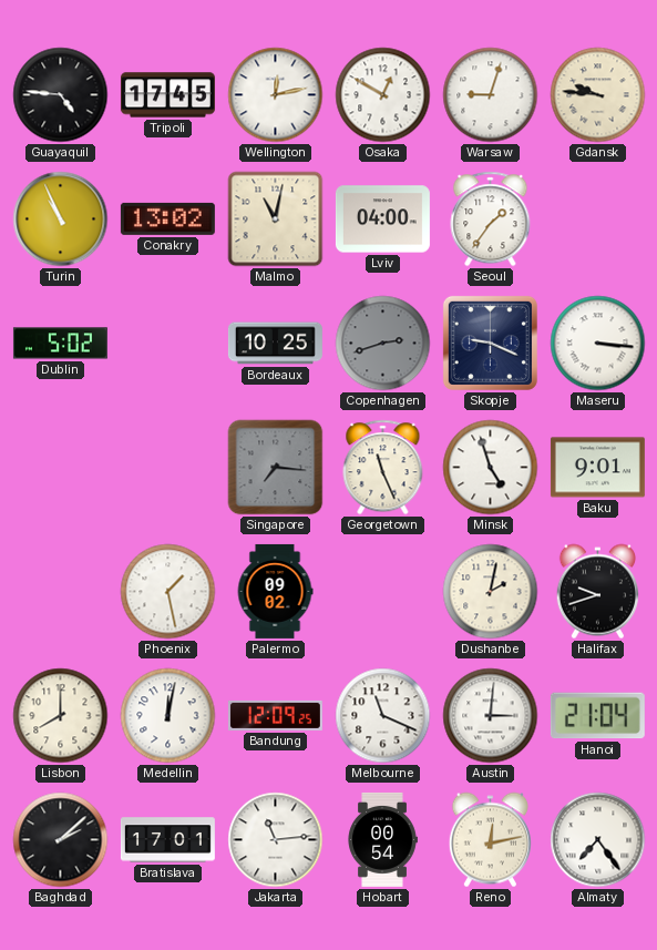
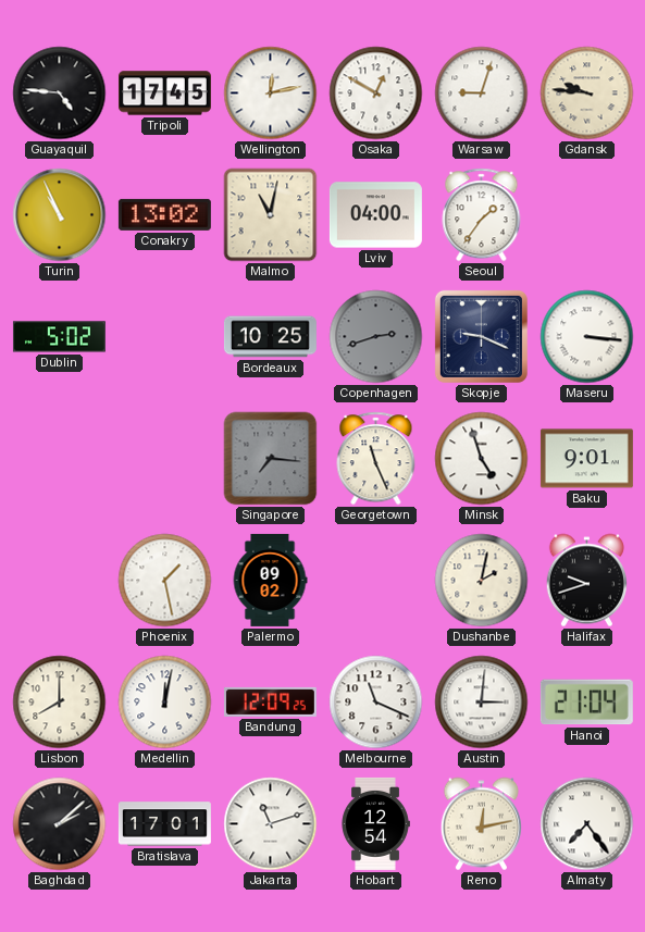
Jakarta: 11:14 -> 11:12
Hobart: 00:54 -> 12:54
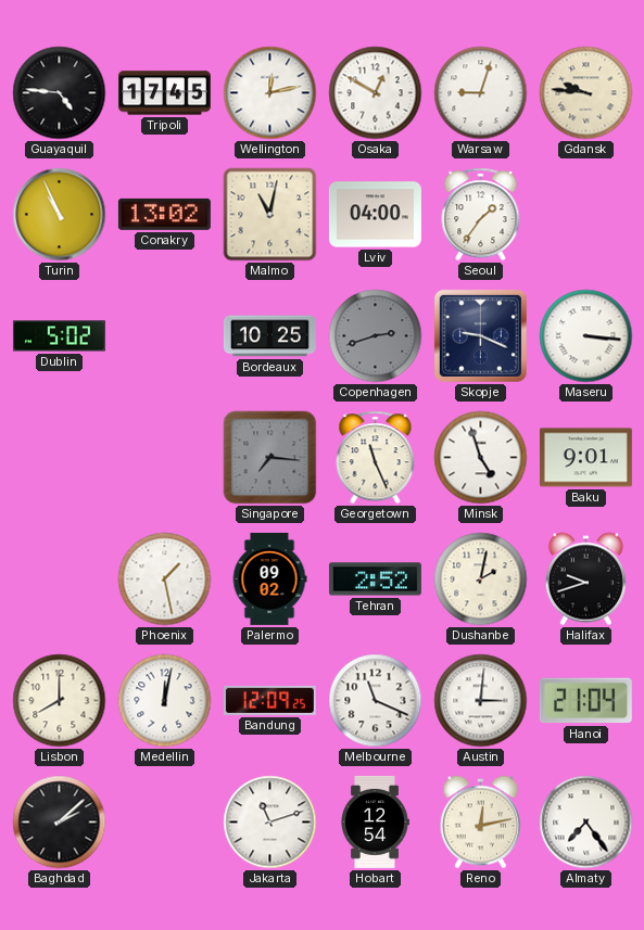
Tehran: none -> 2:52
Bratislava: 17:01 -> none
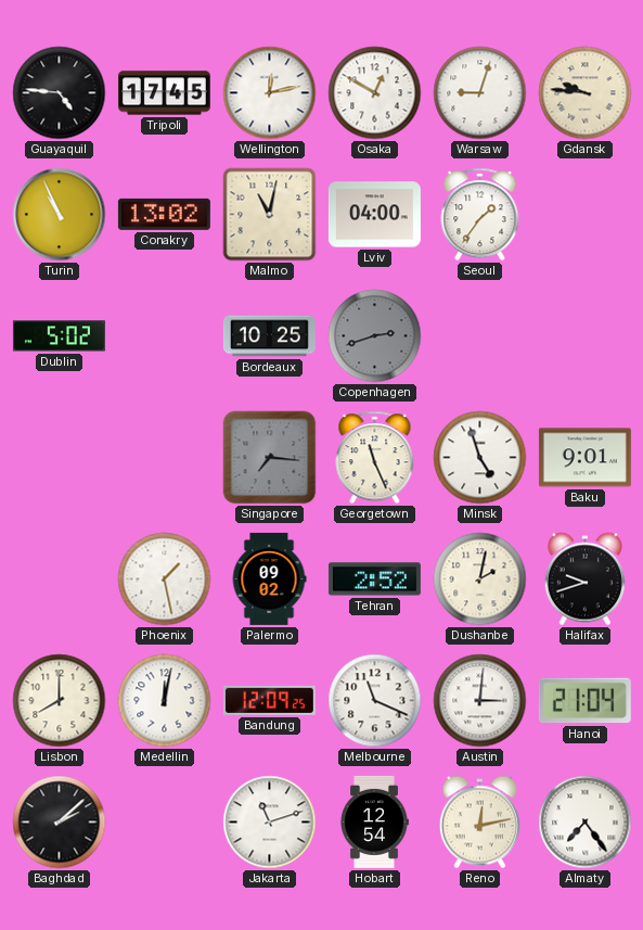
Skopje: 9:19 -> none
Maseru: 3:16 -> none
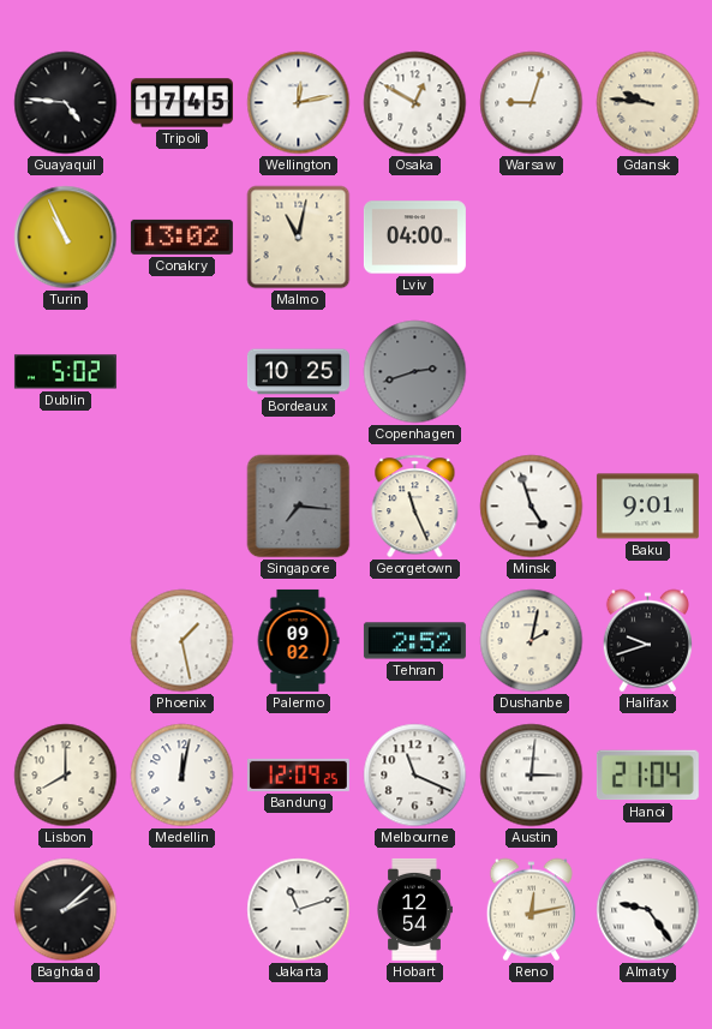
Seoul: 1:36 -> none
Almaty: 7:24 -> 9:24
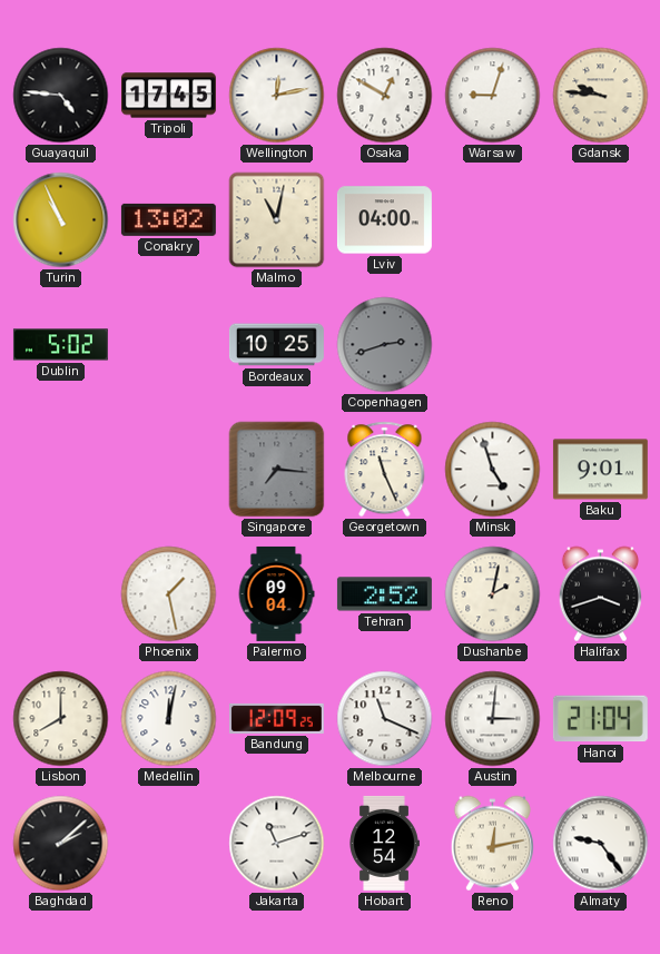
Palermo: 09:02 -> 09:04
Halifax: 9:42 -> 3:42
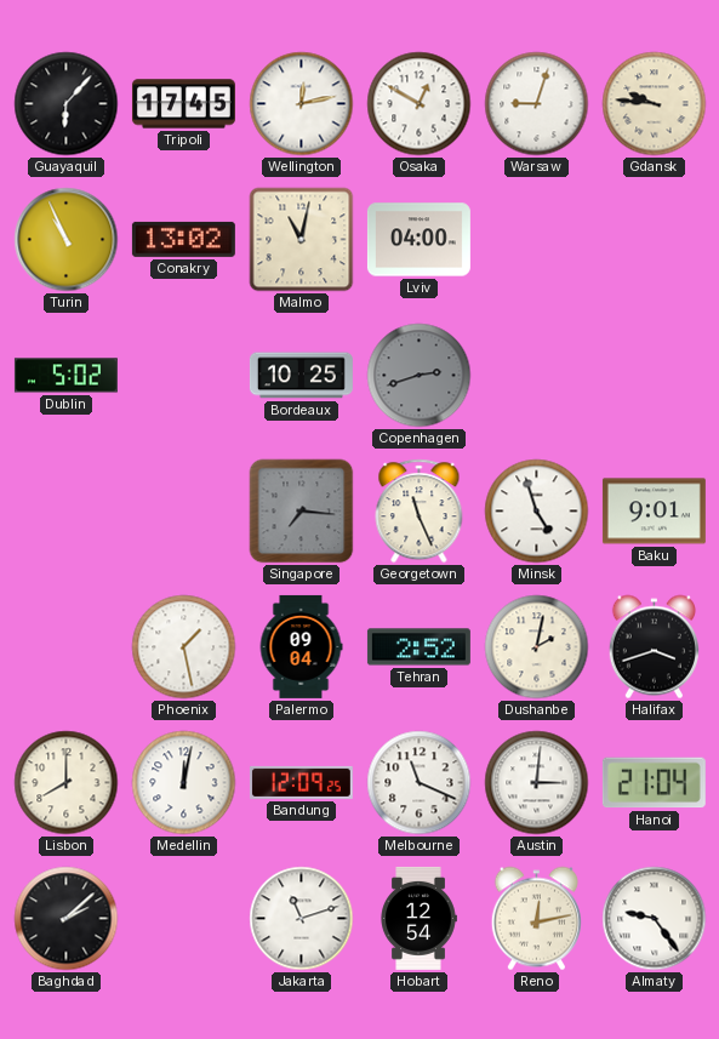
Guayaquil: 4:46 -> 6:07
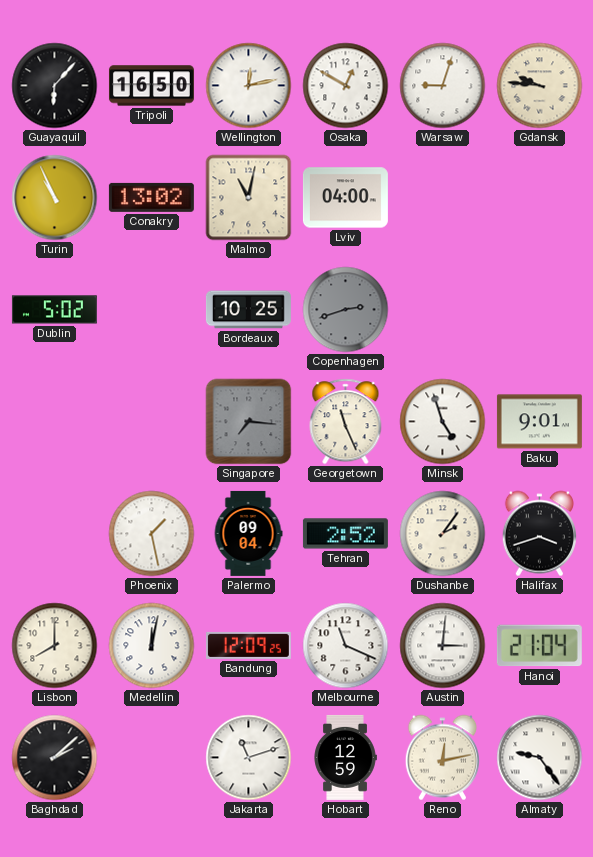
Tripoli: 17:45 -> 16:50
Dushanbe: 2:02 -> 2:06
Hobart: 12:54 -> 12:59
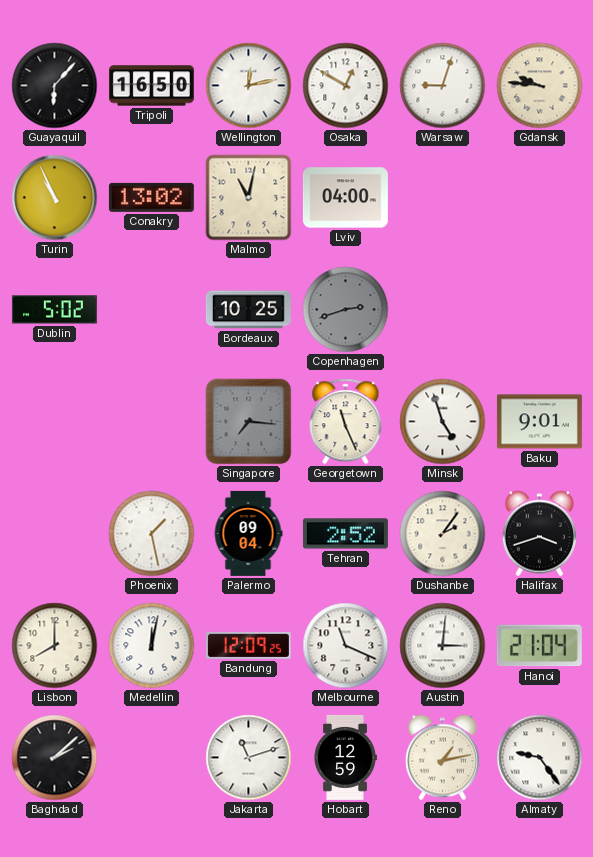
Reno: 12:13 -> 1:13
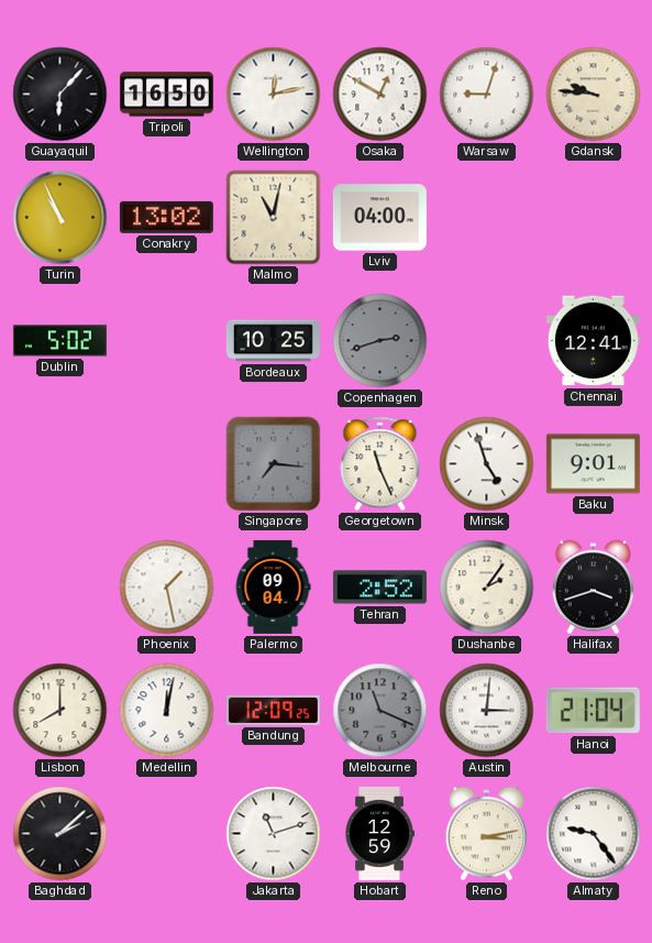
Chennai: none -> 12:41
Melbourne dial: white -> grey
Reno: 1:13 -> 3:13
